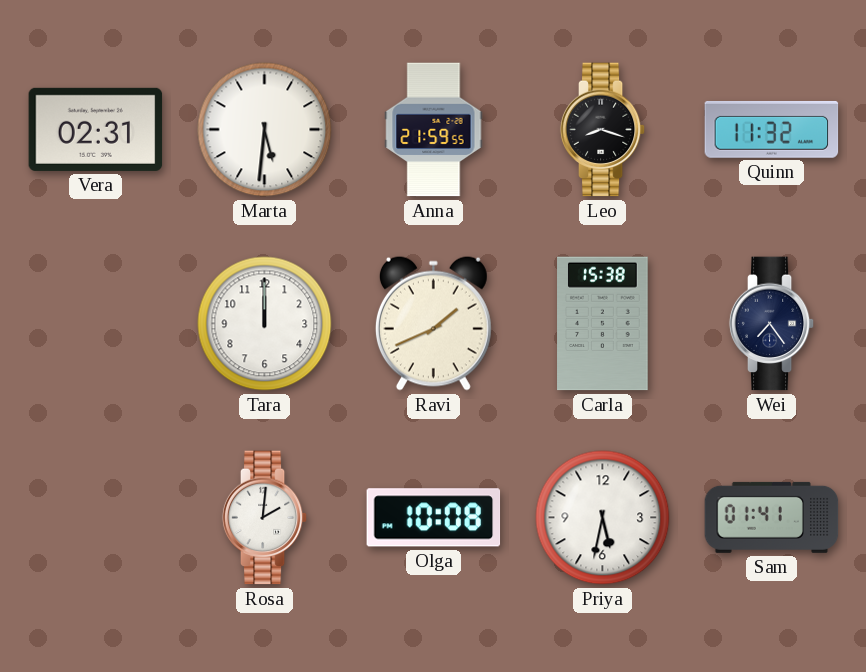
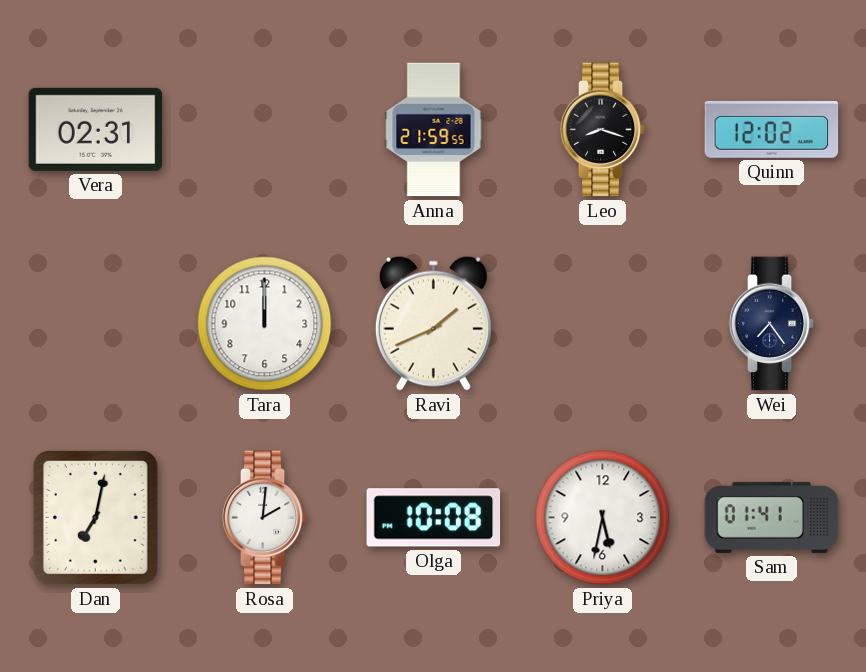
Marta: 5:31 -> none
Quinn: 11:32 -> 12:02
Carla: 15:38 -> none
Dan: none -> 7:02
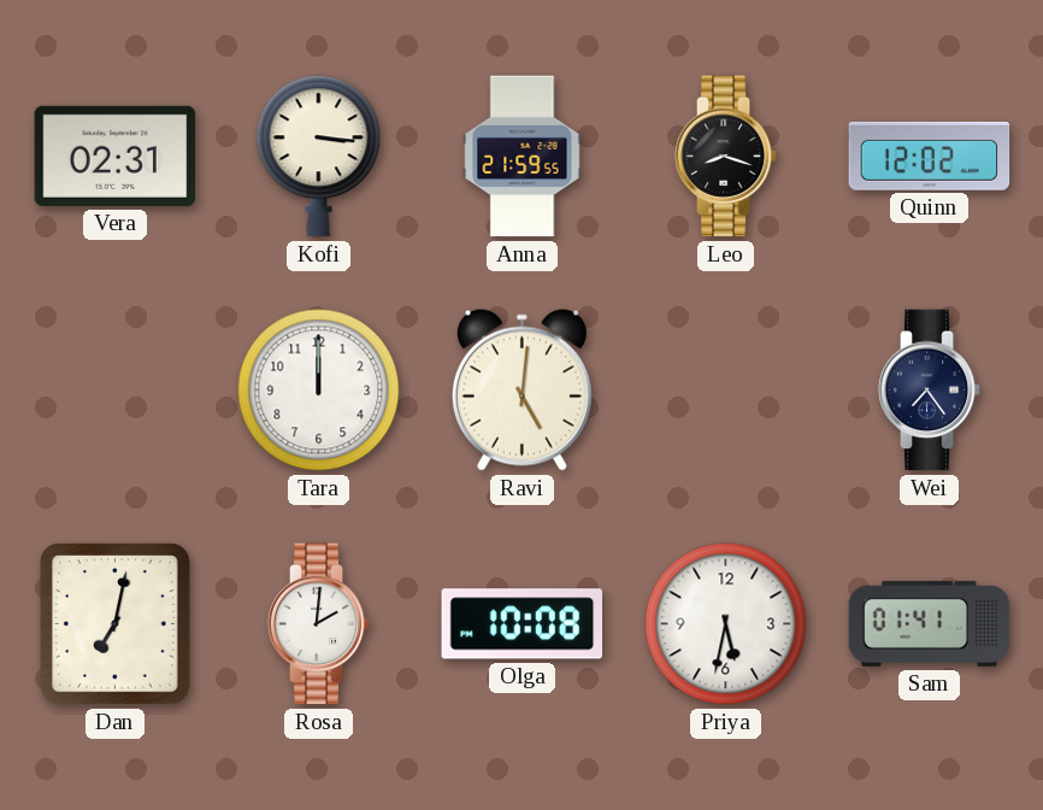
Kofi: none -> 3:16
Ravi: 1:41 -> 5:01
